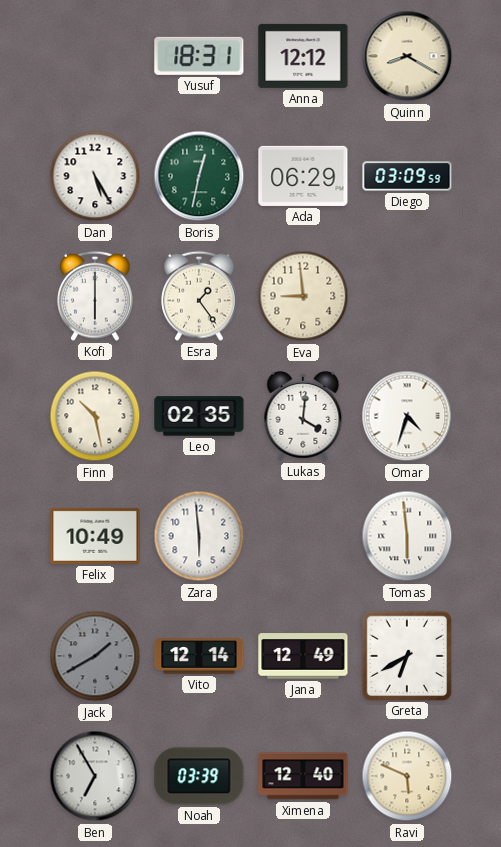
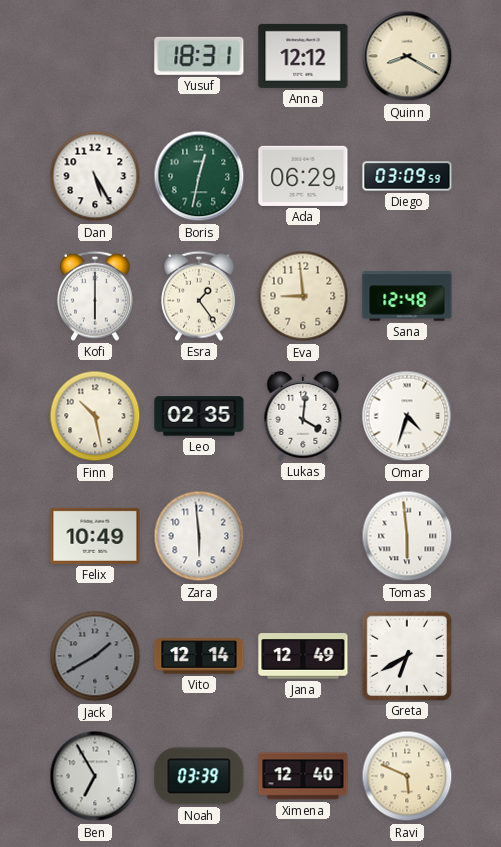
Sana: none -> 12:48
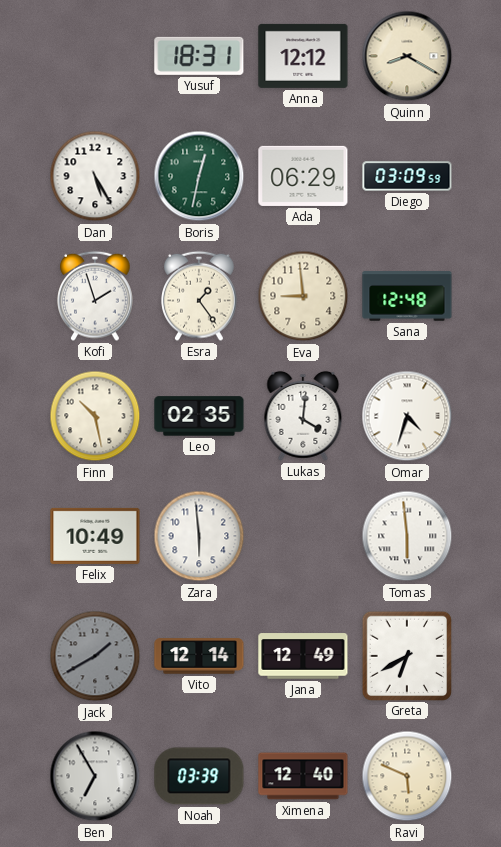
Kofi: 6:00 -> 1:57
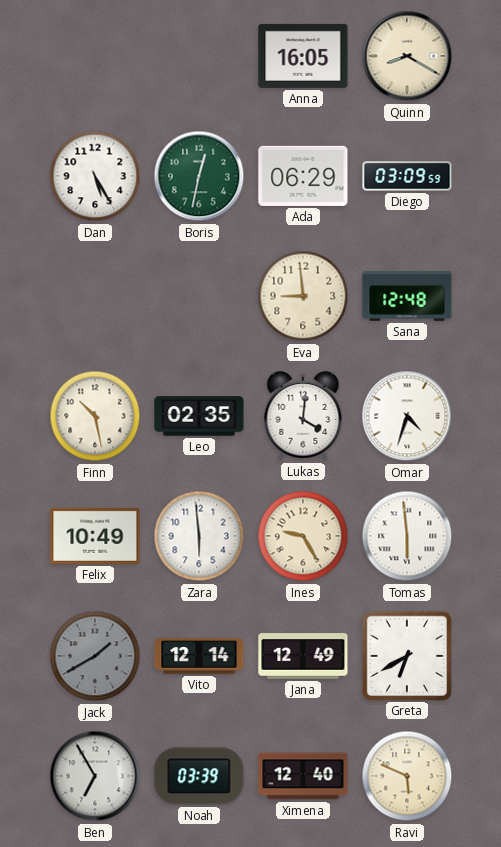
Yusuf: 18:31 -> none
Anna: 12:12 -> 16:05
Kofi: 1:57 -> none
Esra: 1:24 -> none
Ines: none -> 9:25
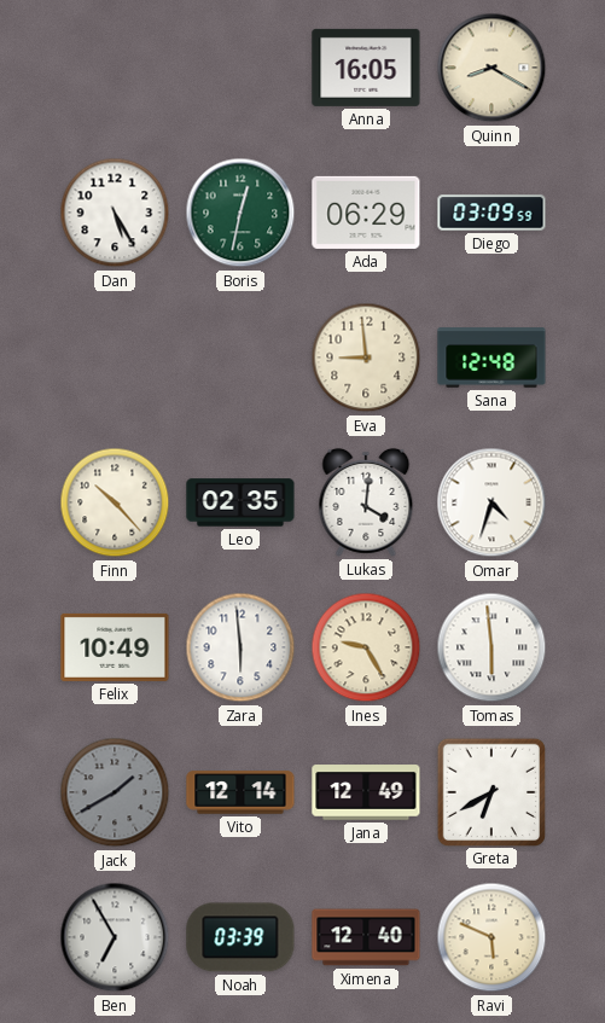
Finn: 10:28 -> 10:23
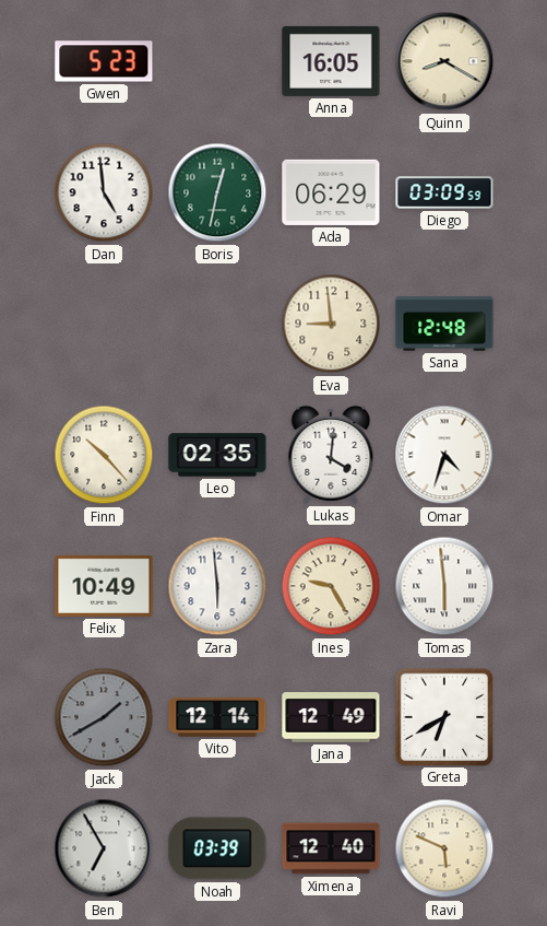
Gwen: none -> 5:23
Dan: 5:25 -> 4:59
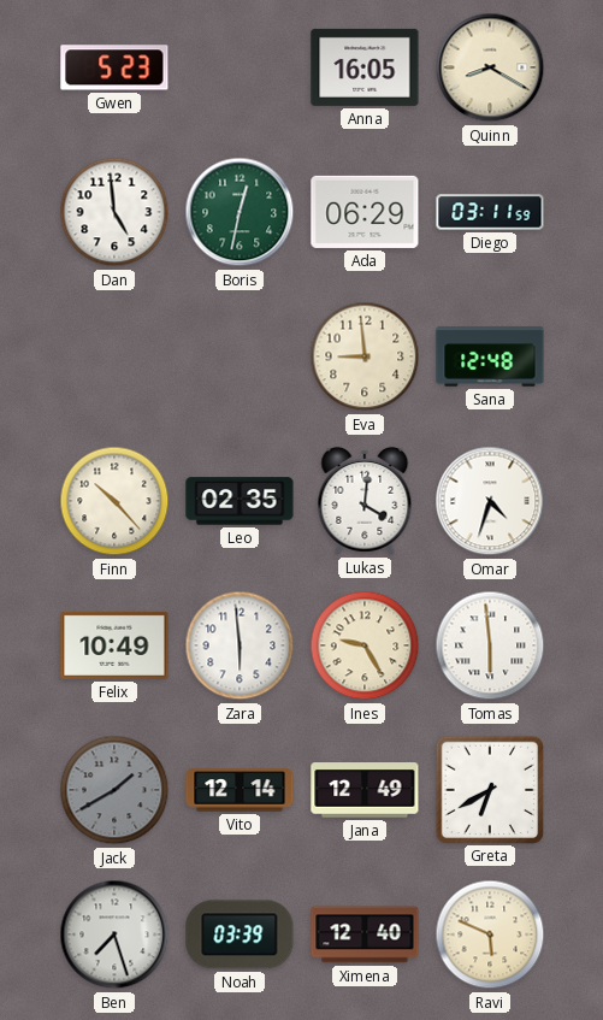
Diego: 03:09 -> 03:11
Ben: 6:55 -> 7:27
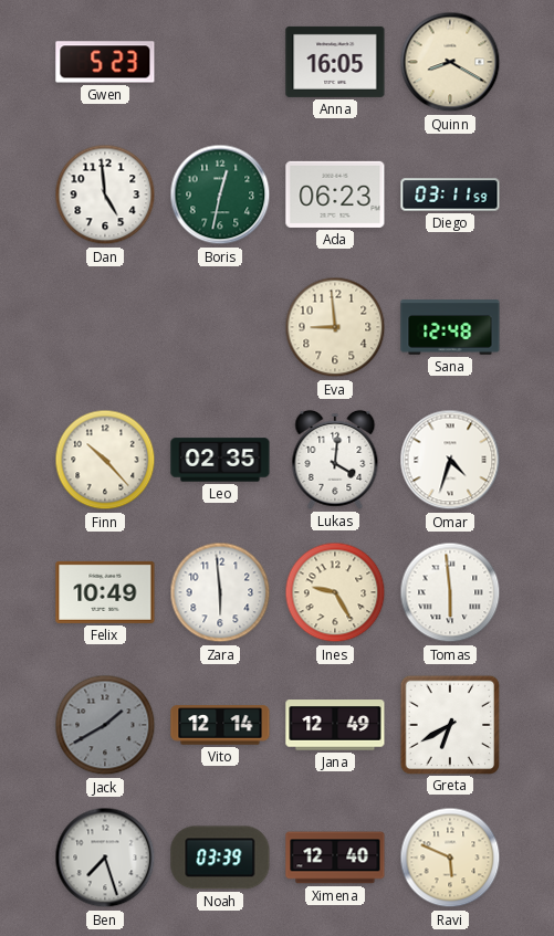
Ada: 06:29 -> 06:23
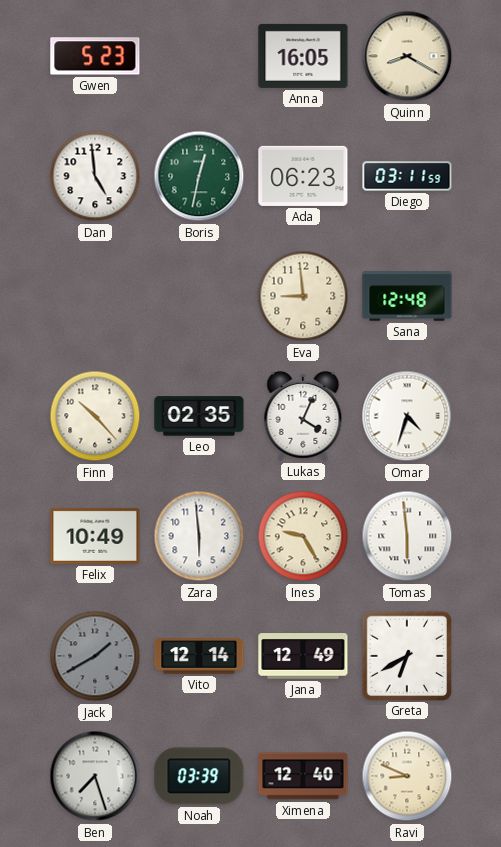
Lukas: 4:01 -> 4:04
Ravi: 5:49 -> 8:49
